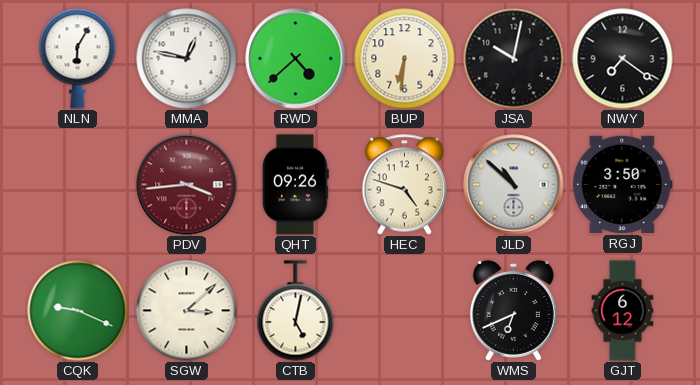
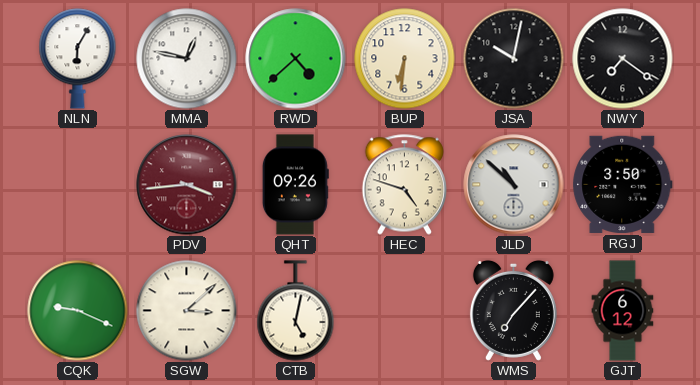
WMS: 6:41 -> 7:07
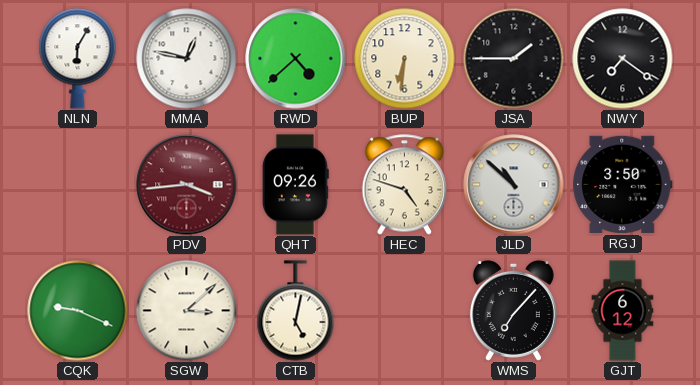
JSA: 10:02 -> 1:45
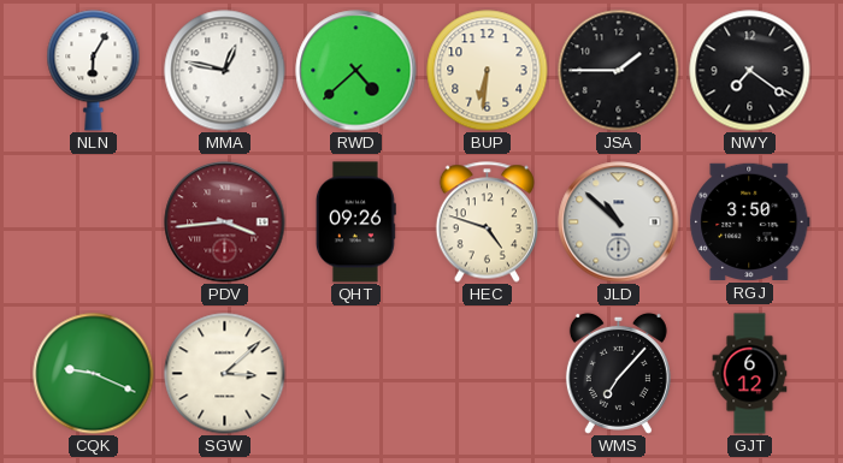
CTB: 5:02 -> none
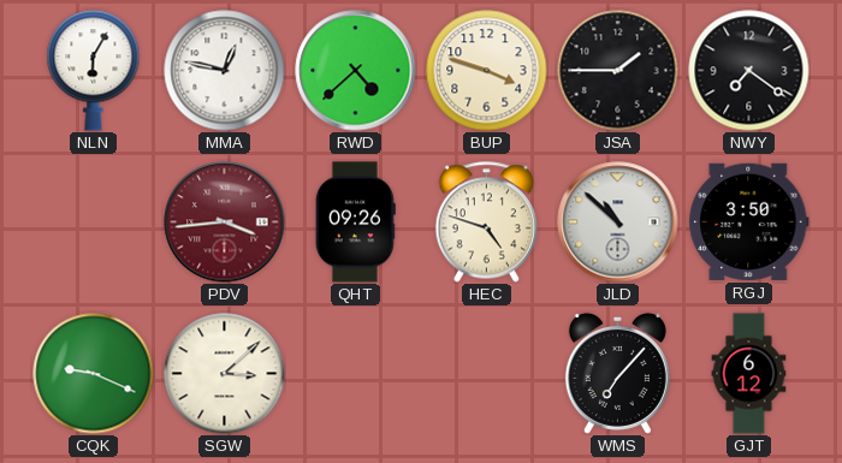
BUP: 6:31 -> 3:48
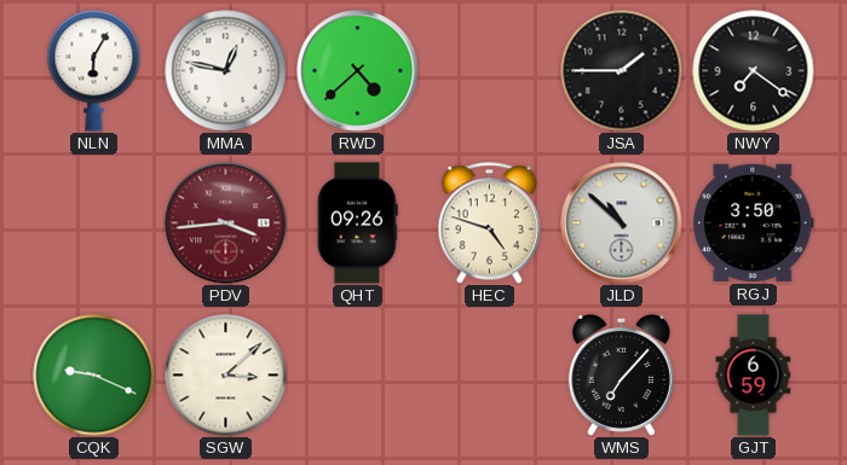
BUP: 3:48 -> none
GJT: 6:12 -> 6:59
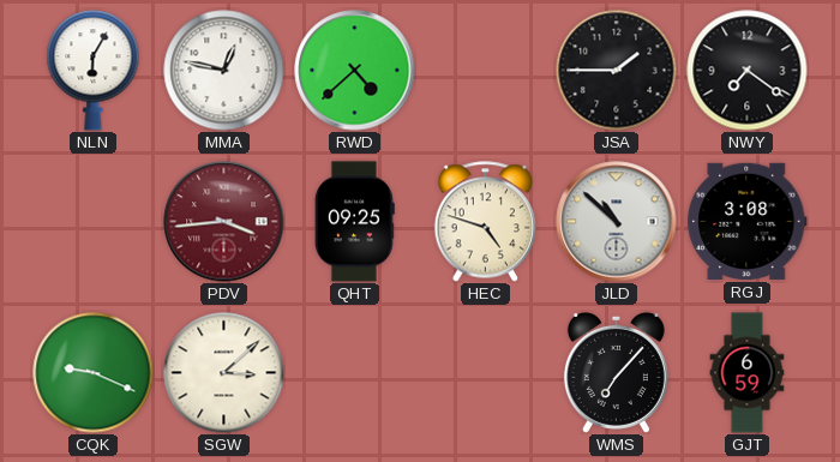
QHT: 09:26 -> 09:25
RGJ: 3:50 -> 3:08
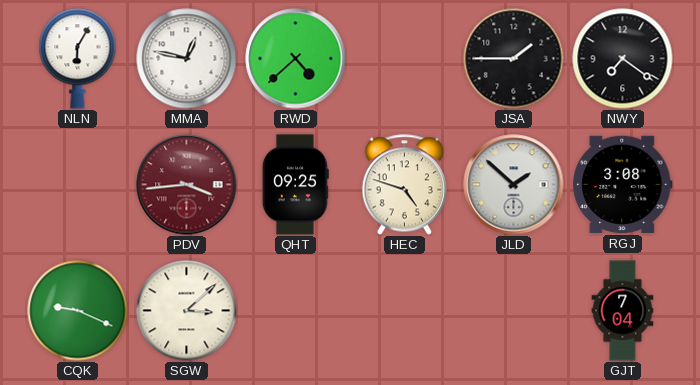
JLD: 10:52 -> 1:52
WMS: 7:07 -> none
GJT: 6:59 -> 7:04
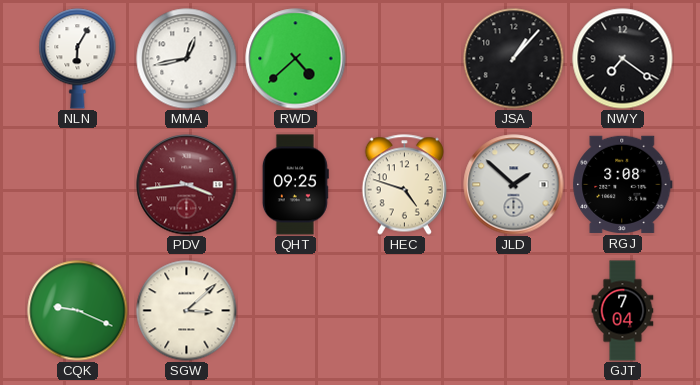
MMA: 12:47 -> 12:43
JSA: 1:45 -> 1:07
